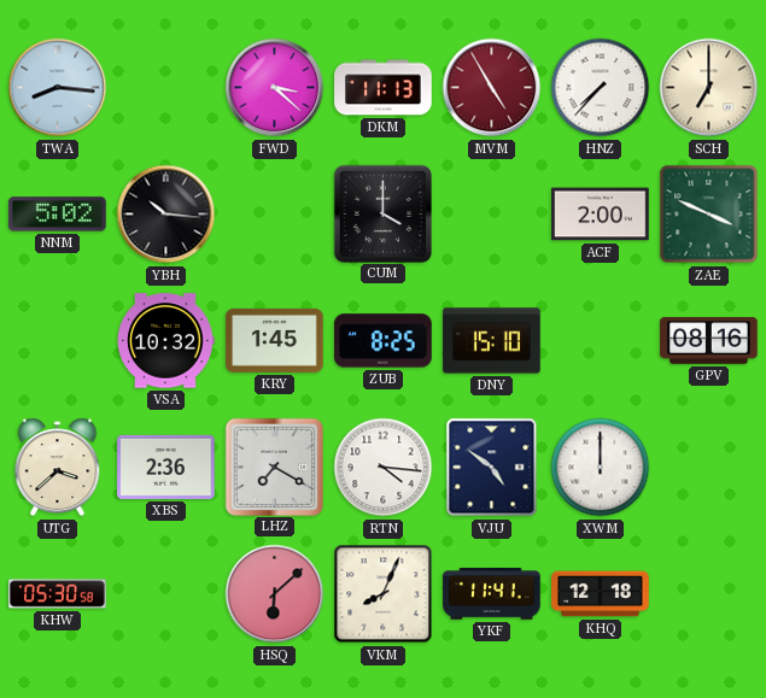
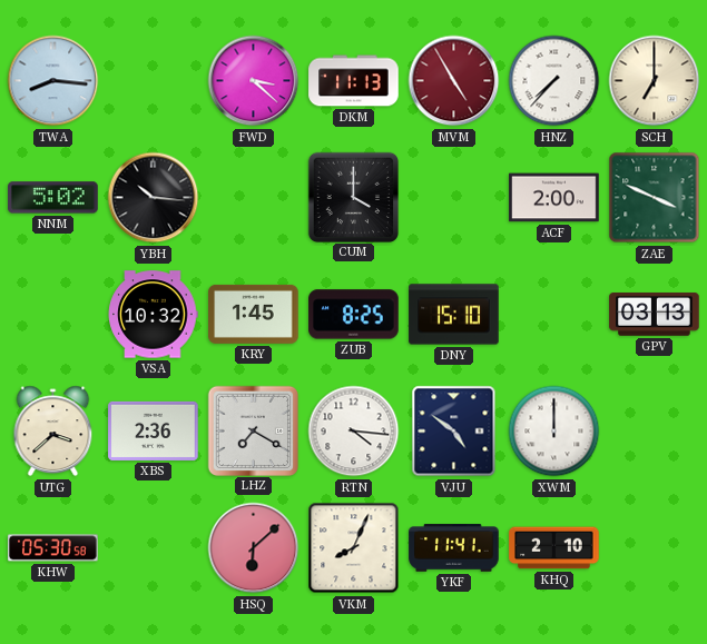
GPV: 08:16 -> 03:13
KHQ: 12:18 -> 2:10
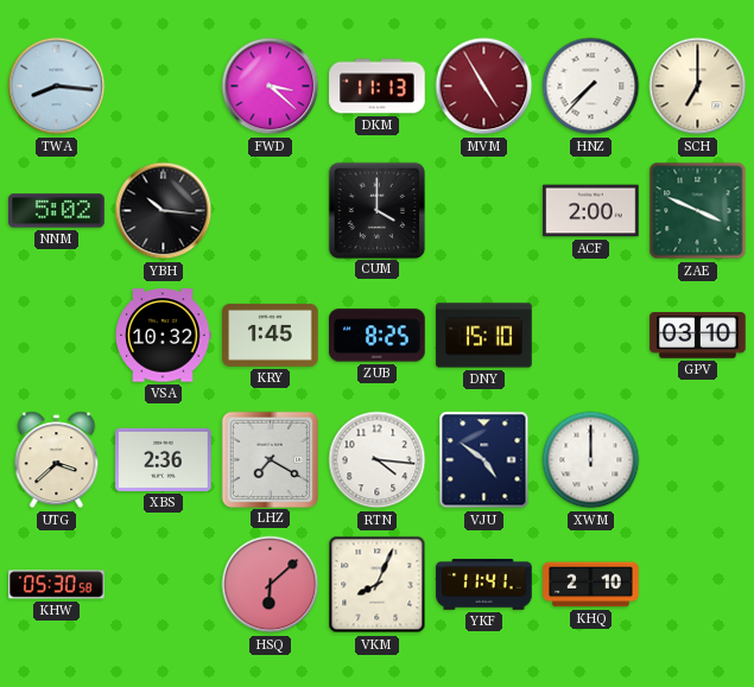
GPV: 03:13 -> 03:10
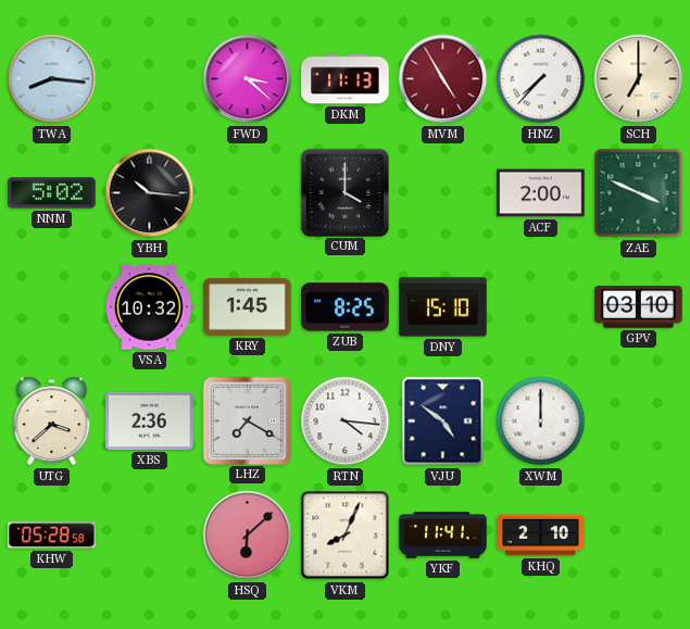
KHW: 05:30 -> 05:28
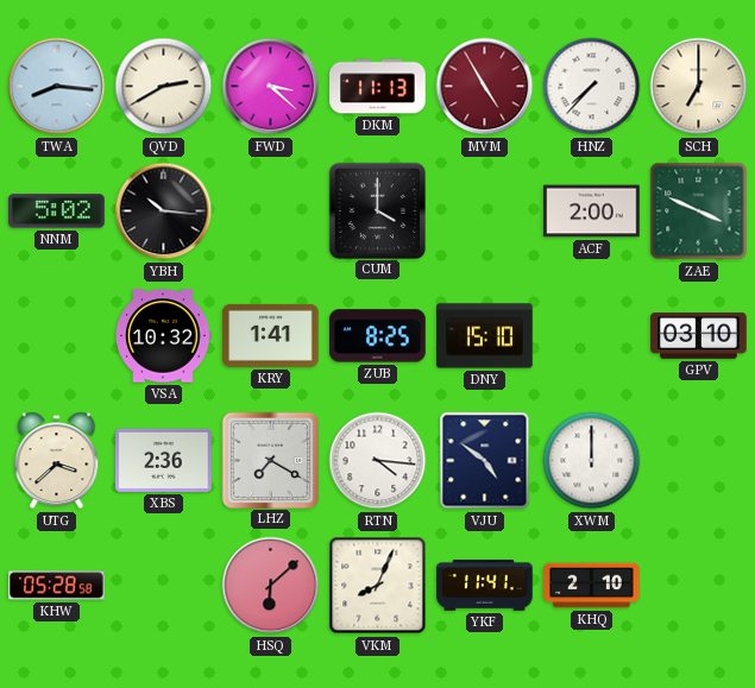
QVD: none -> 2:40
KRY: 1:45 -> 1:41
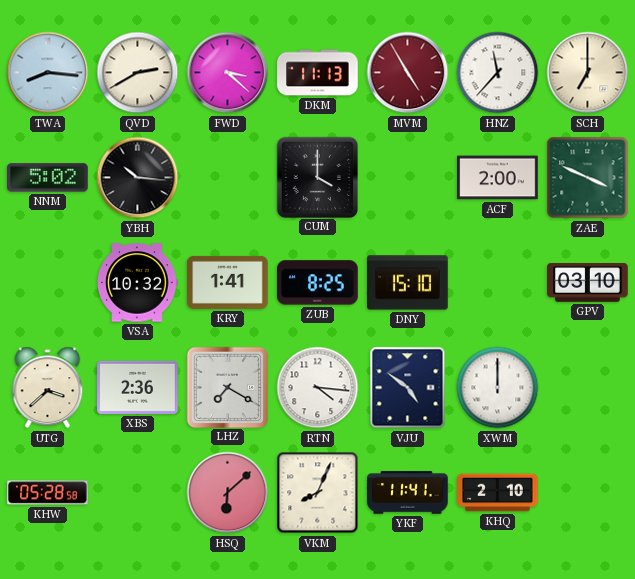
HNZ: 7:37 -> 11:37
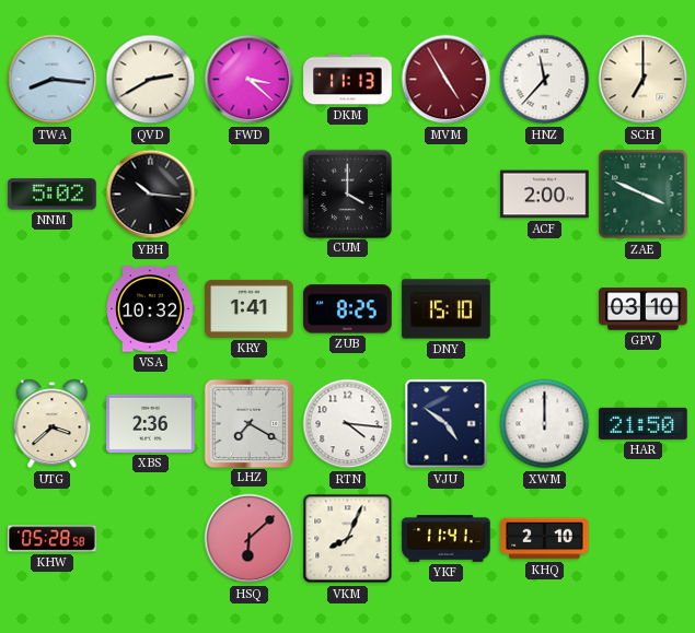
HAR: none -> 21:50
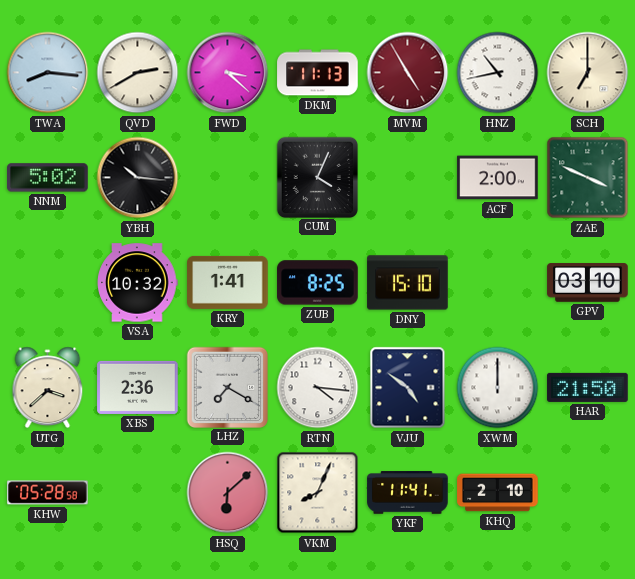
HNZ: 11:37 -> 10:43
CUM: 4:00 -> 4:04
